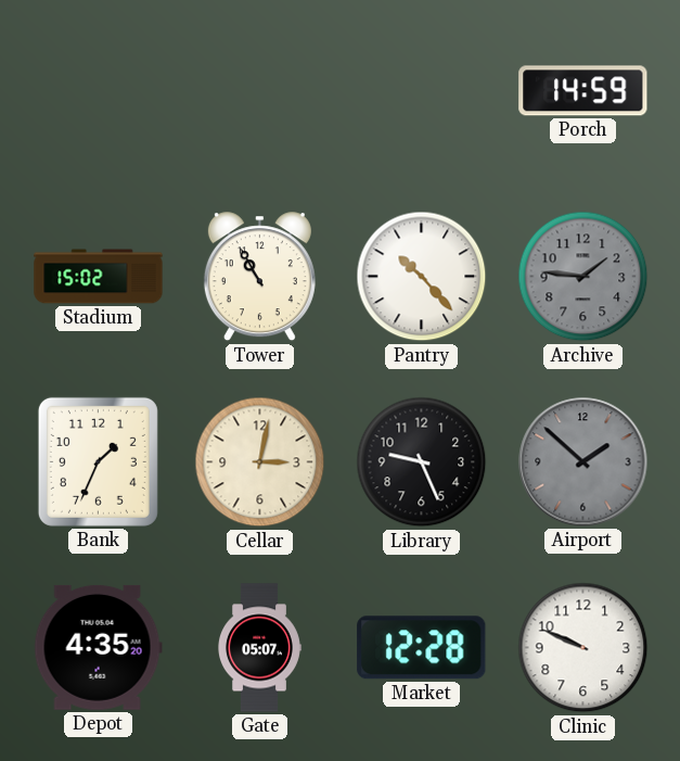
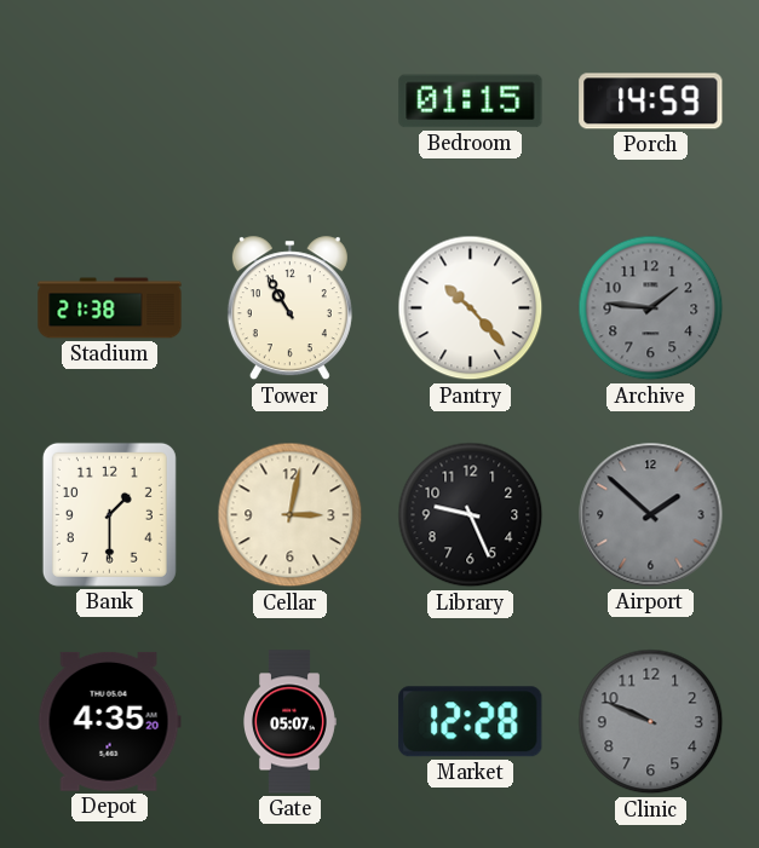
Bedroom: none -> 01:15
Stadium: 15:02 -> 21:38
Bank: 1:34 -> 1:30
Clinic dial: white -> grey
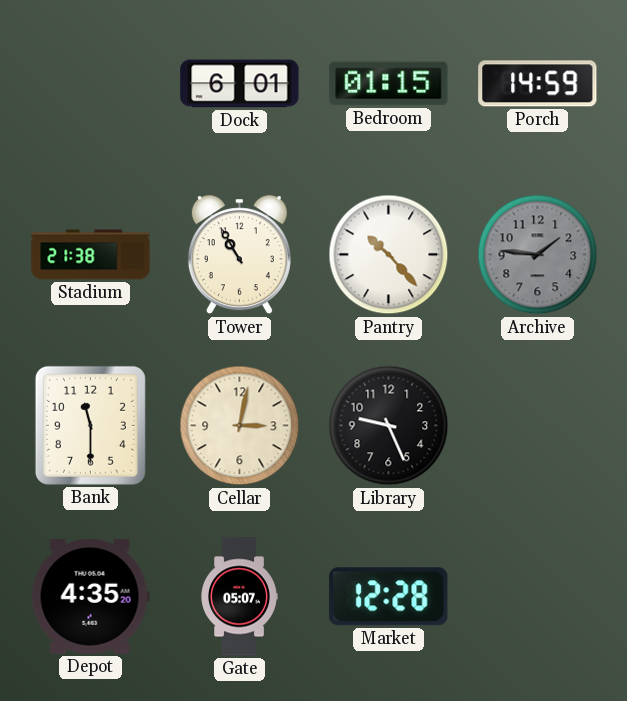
Dock: none -> 6:01
Bank: 1:30 -> 11:30
Airport: 1:52 -> none
Clinic: 9:49 -> none
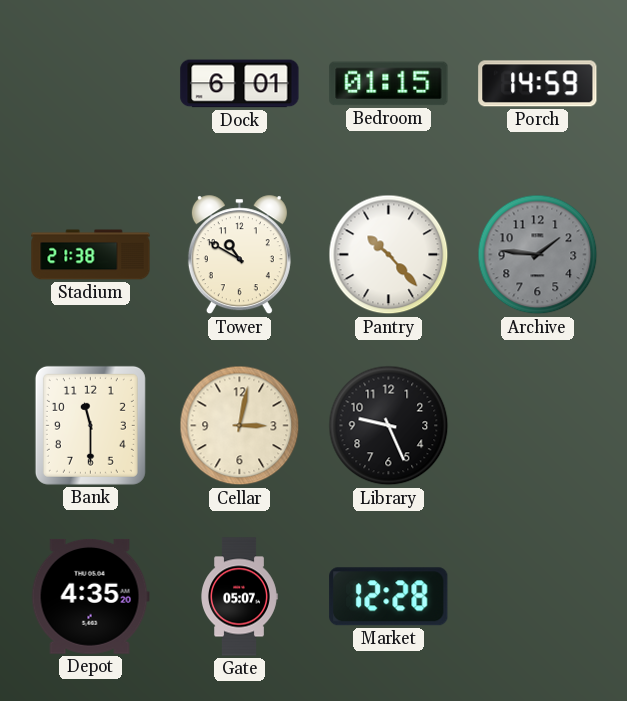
Tower: 10:55 -> 10:50
